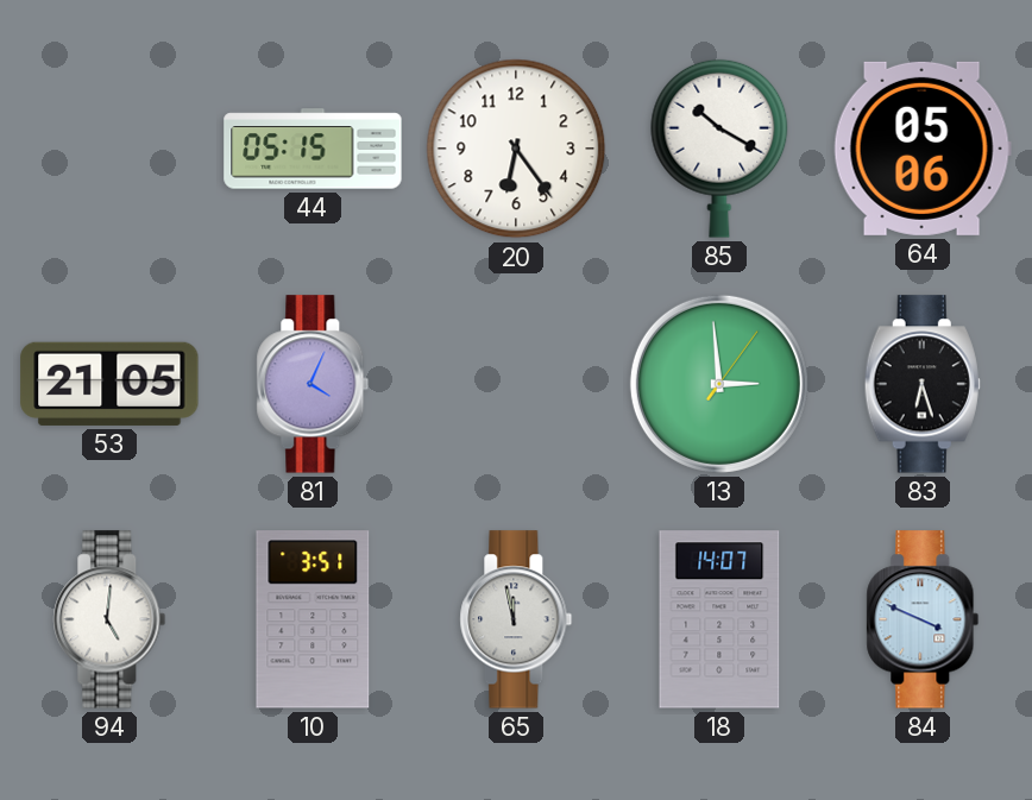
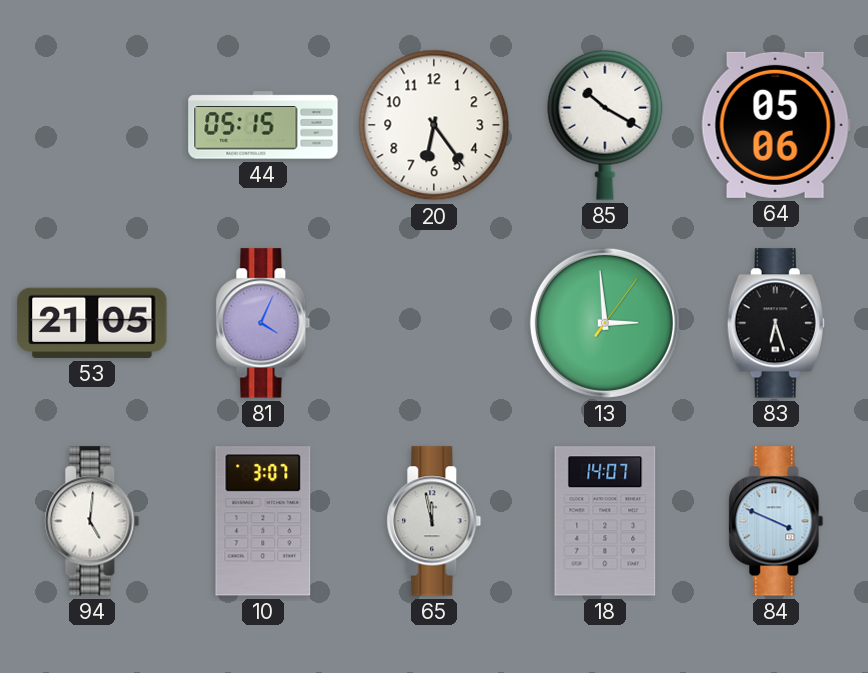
10: 3:51 -> 3:07
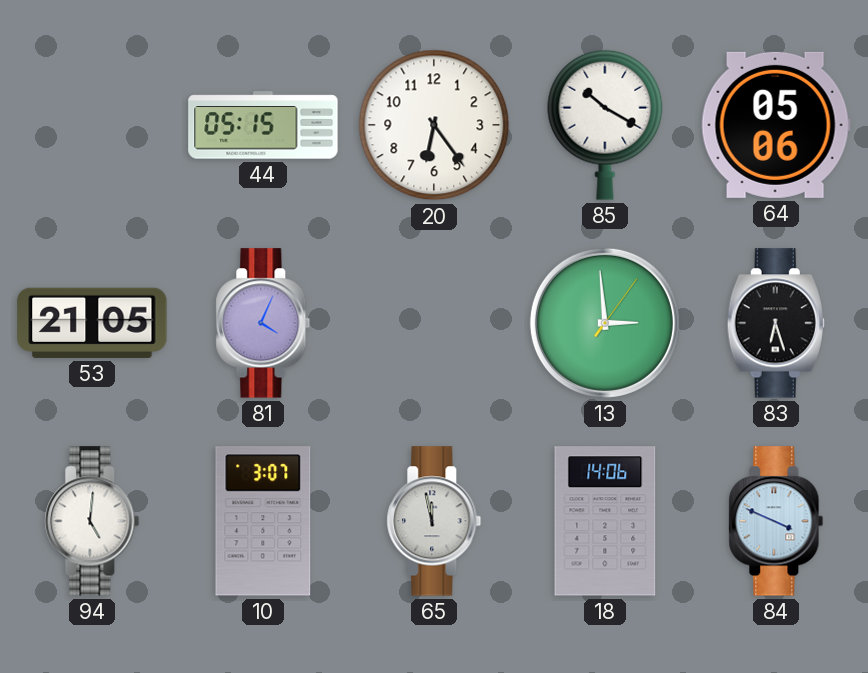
18: 14:07 -> 14:06
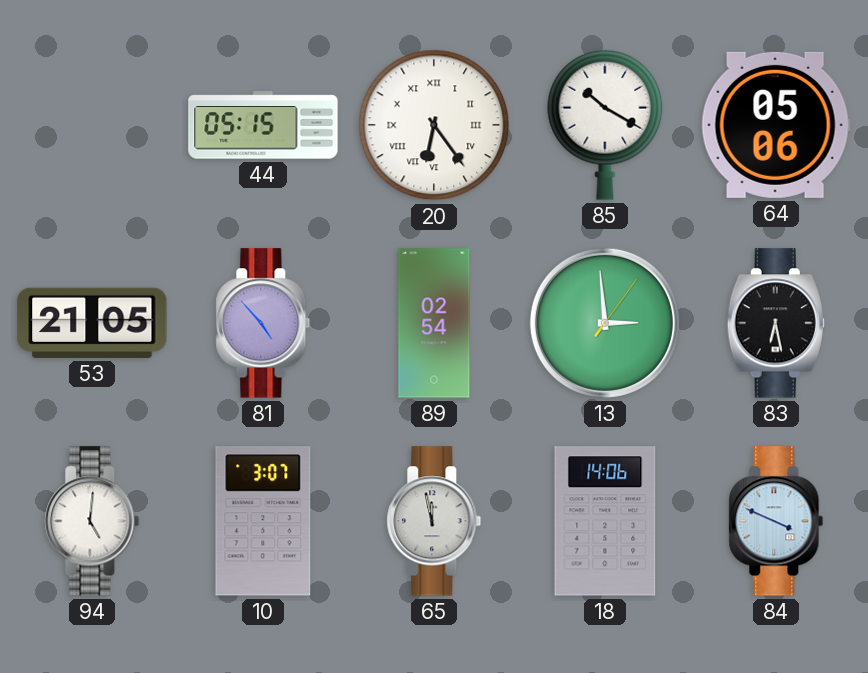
20 numerals: Arabic -> Roman
81: 4:04 -> 4:53
89: none -> 02:54
83: 6:27 -> 6:28
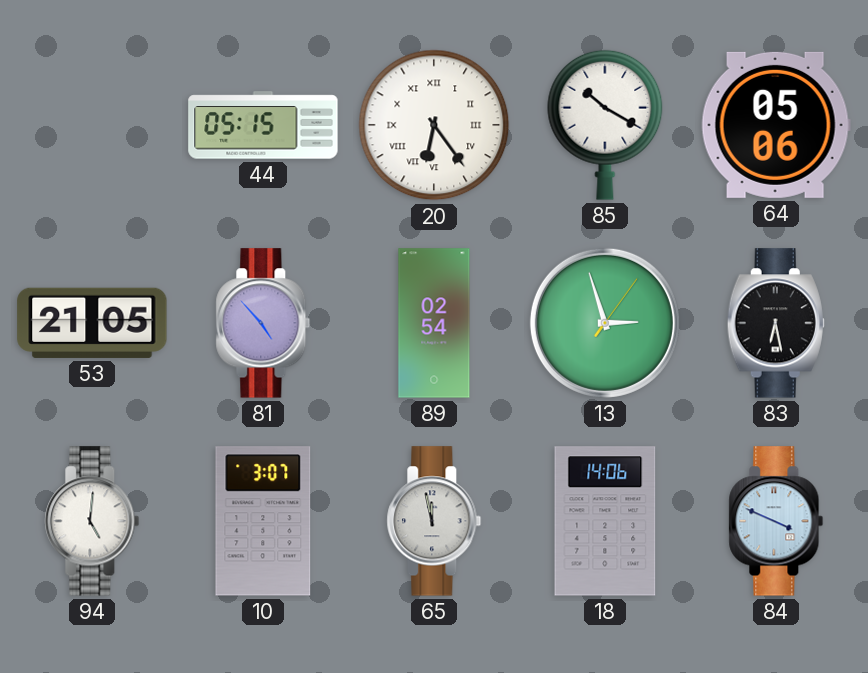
13: 2:59 -> 2:57
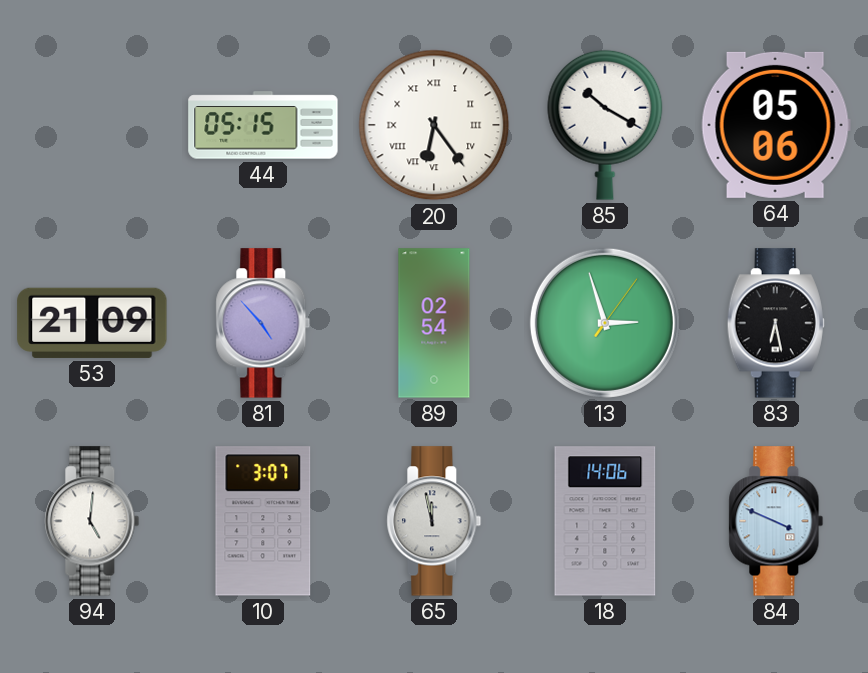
53: 21:05 -> 21:09
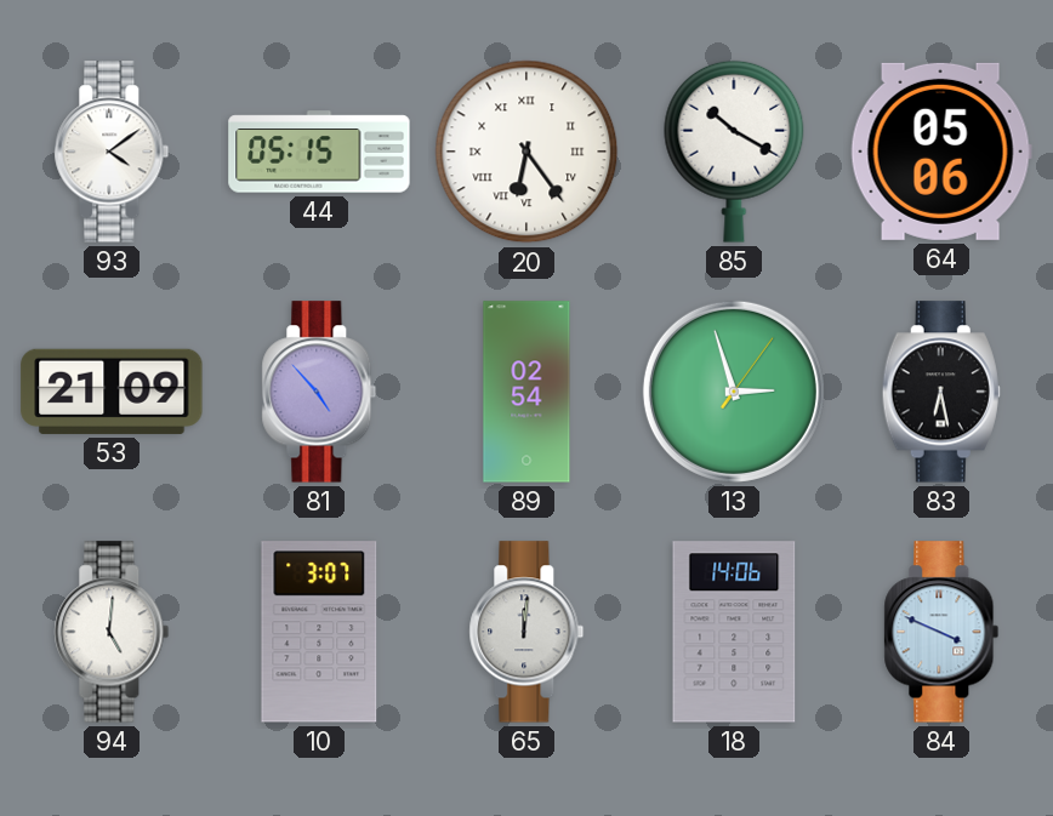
93: none -> 4:09
65: 11:58 -> 12:01
